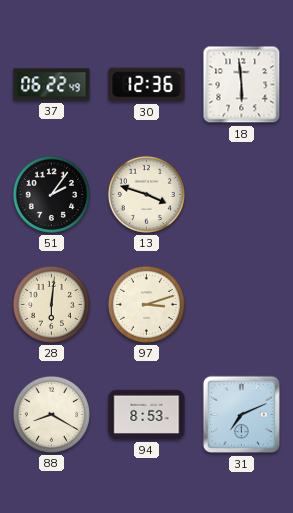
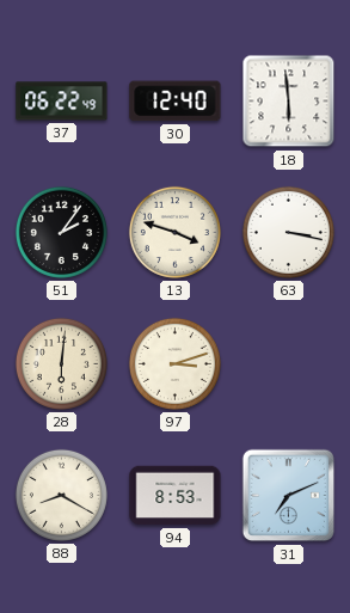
30: 12:36 -> 12:40
63: none -> 3:17
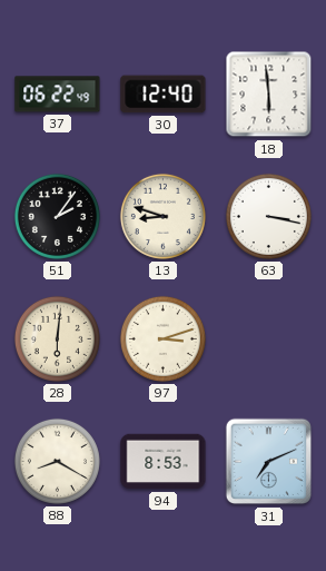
13: 3:48 -> 8:48
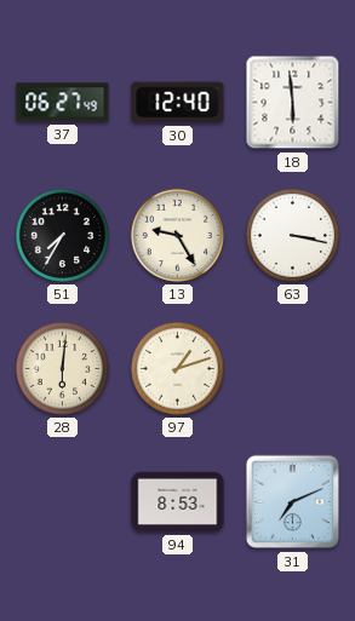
37: 06:22 -> 06:27
51: 2:06 -> 7:35
13: 8:48 -> 9:25
97: 3:12 -> 1:12
88: 8:20 -> none
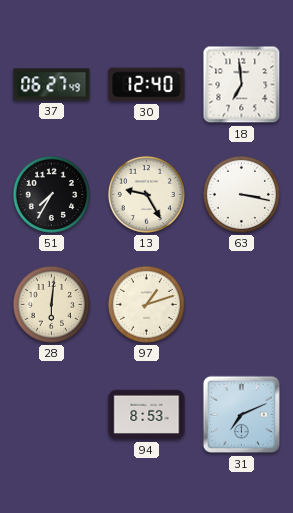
18: 5:59 -> 6:59
